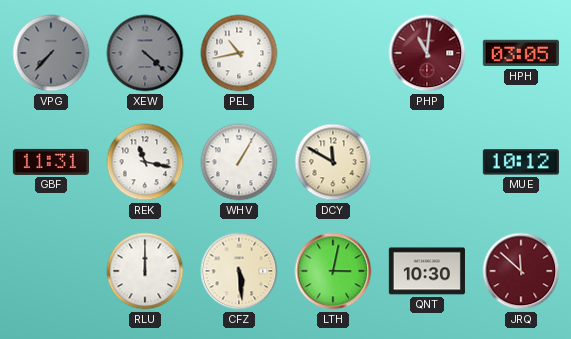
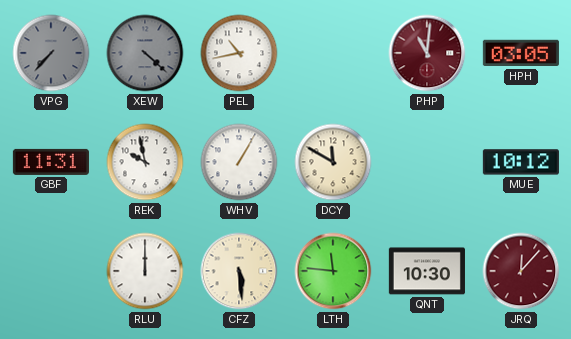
REK: 11:17 -> 9:58
LTH: 3:02 -> 11:46
JRQ: 11:52 -> 12:07
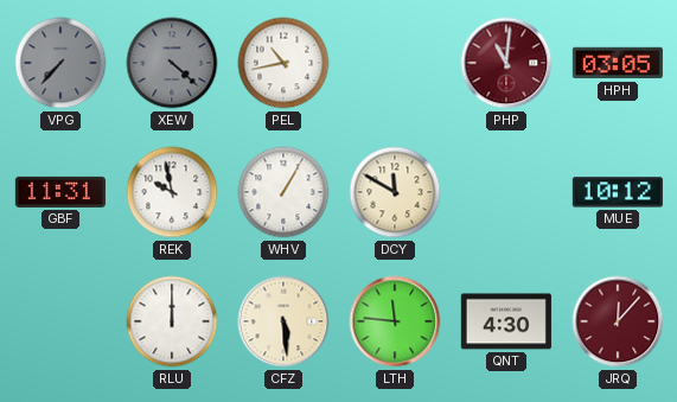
QNT: 10:30 -> 4:30
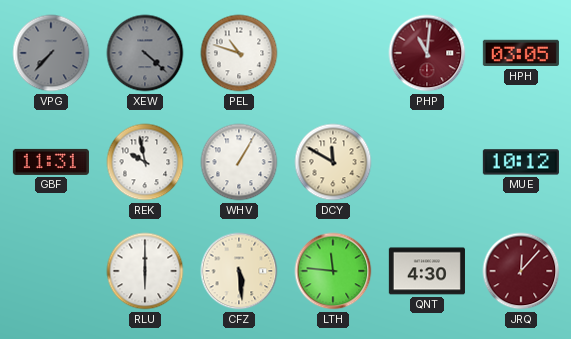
PEL: 10:43 -> 10:48
RLU: 12:00 -> 6:00
